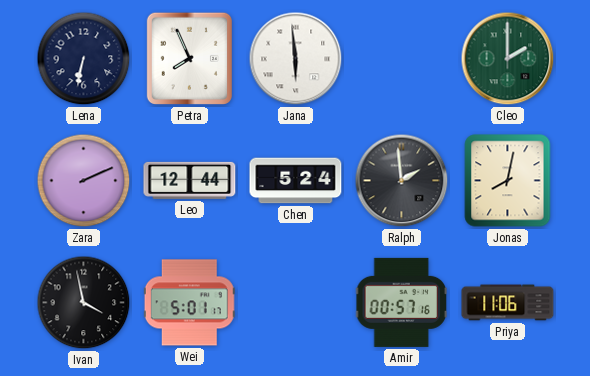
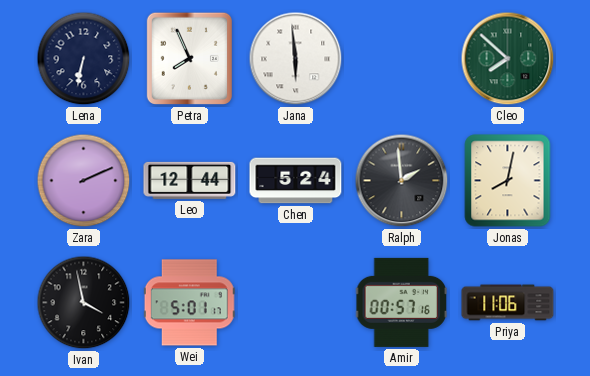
Cleo: 2:00 -> 7:52
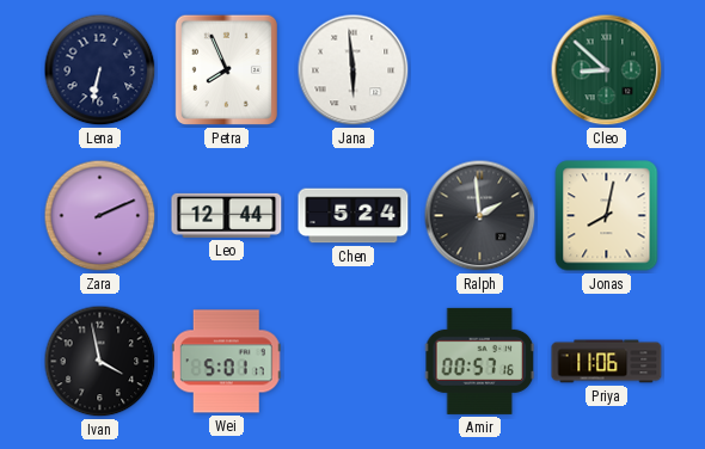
Cleo: 7:52 -> 8:52
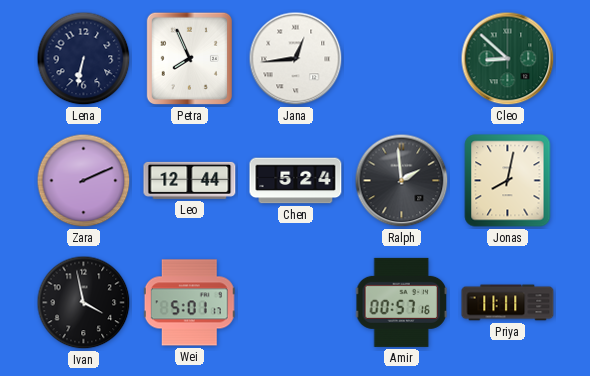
Jana: 5:59 -> 12:44
Priya: 11:06 -> 11:11
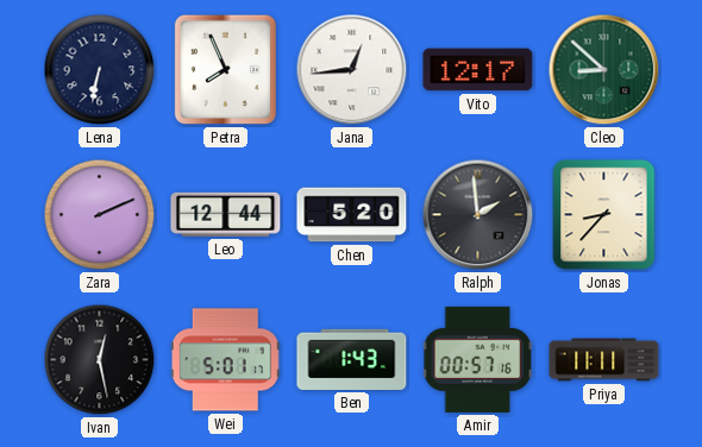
Vito: none -> 12:17
Chen: 5:24 -> 5:20
Jonas: 8:02 -> 8:37
Ivan: 3:58 -> 12:28
Ben: none -> 1:43
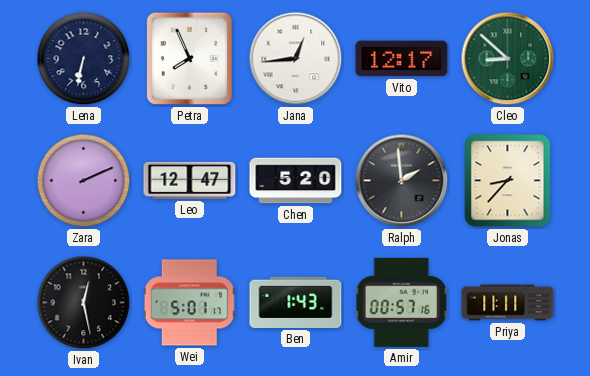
Leo: 12:44 -> 12:47
